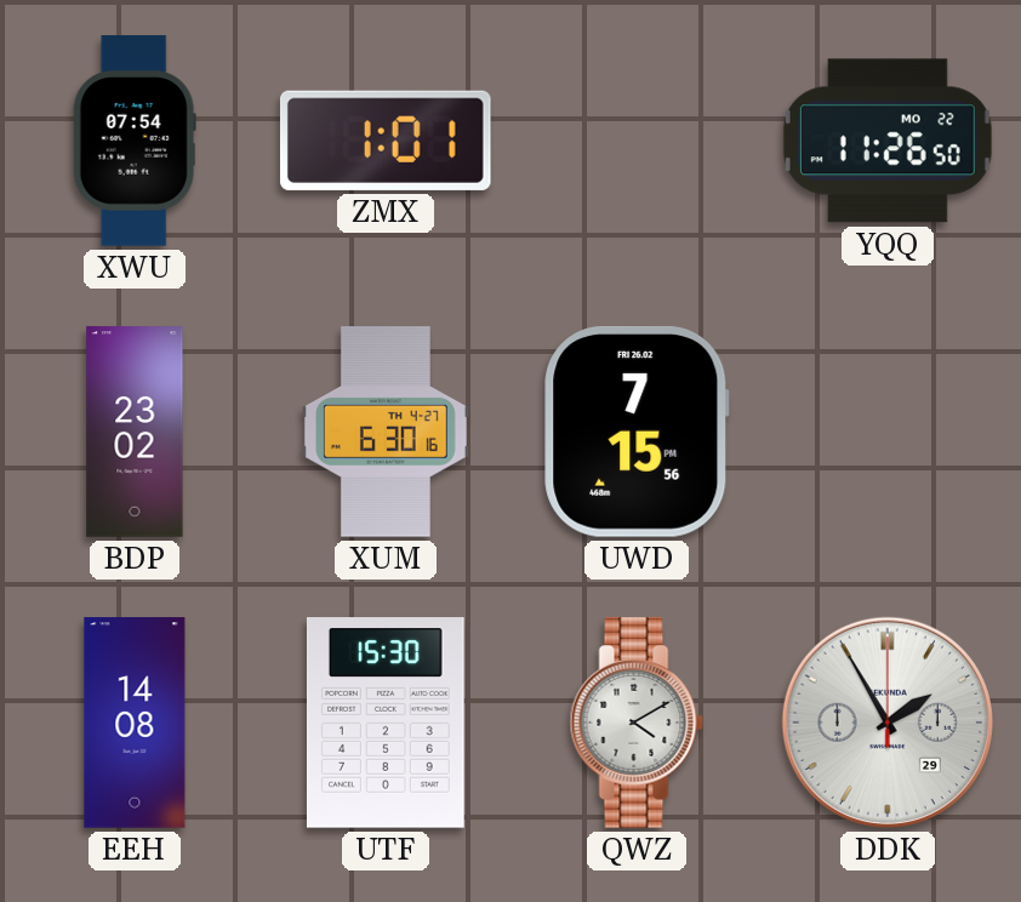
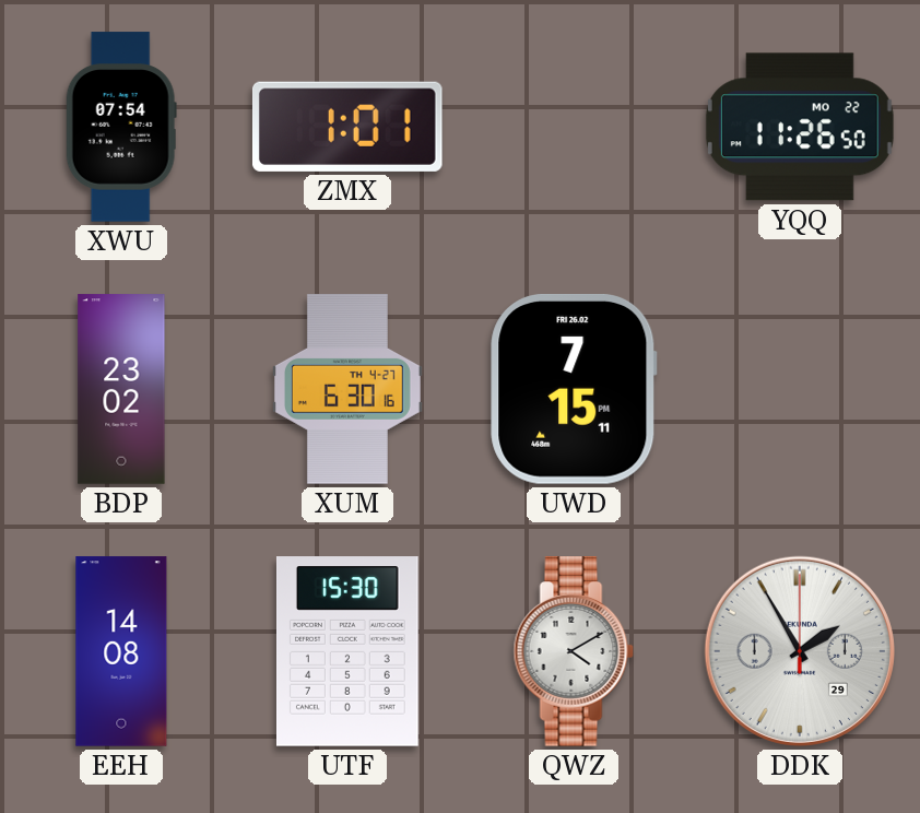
UWD: 7:15:56 PM -> 7:15:11 PM
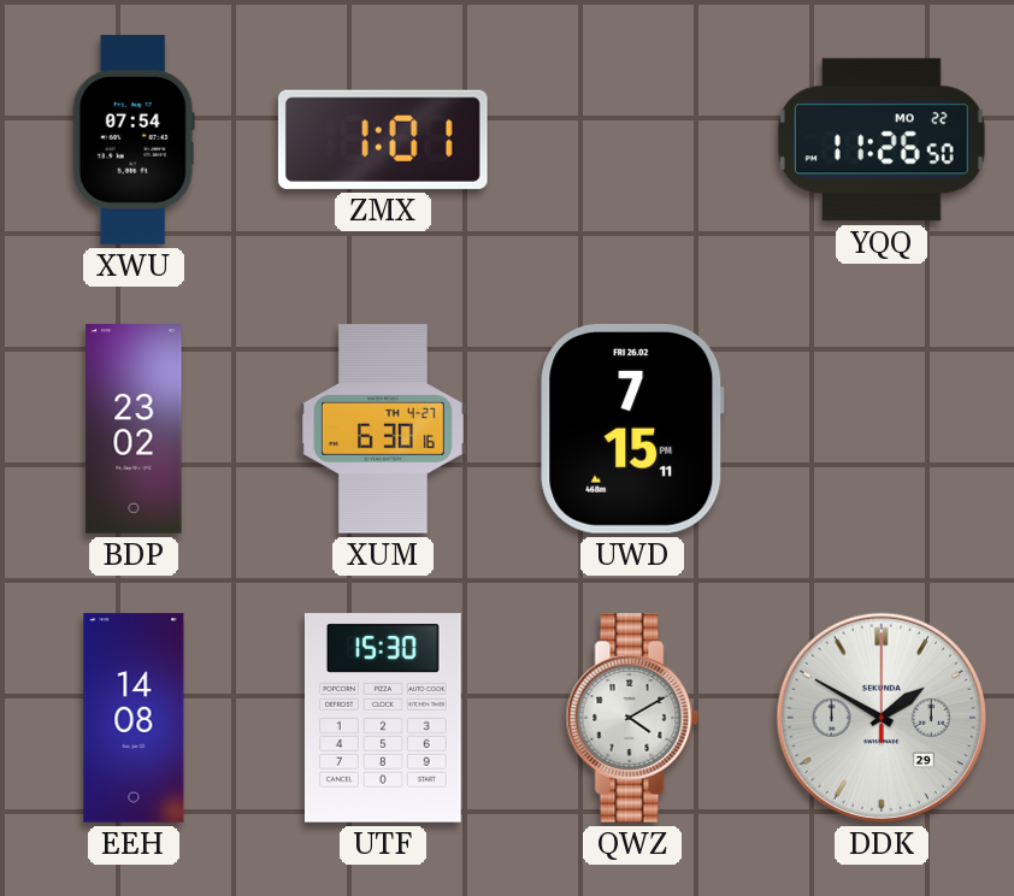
DDK: 1:55 -> 1:50
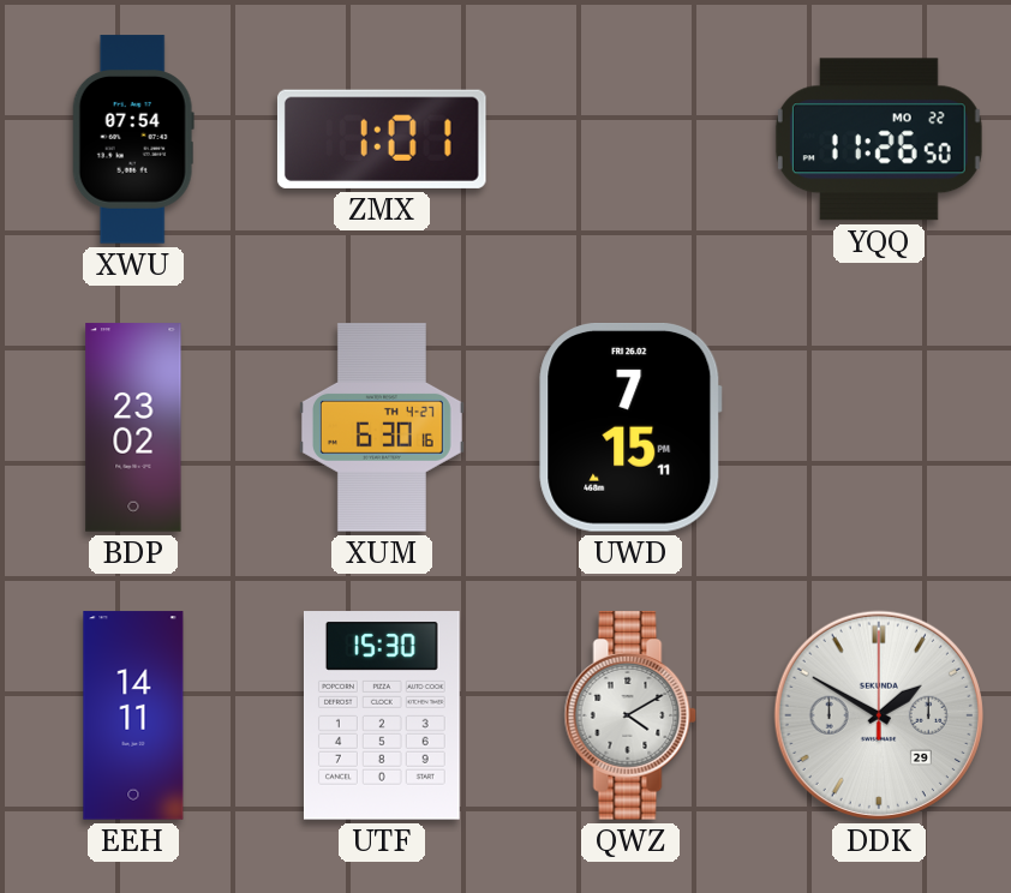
EEH: 14:08 -> 14:11
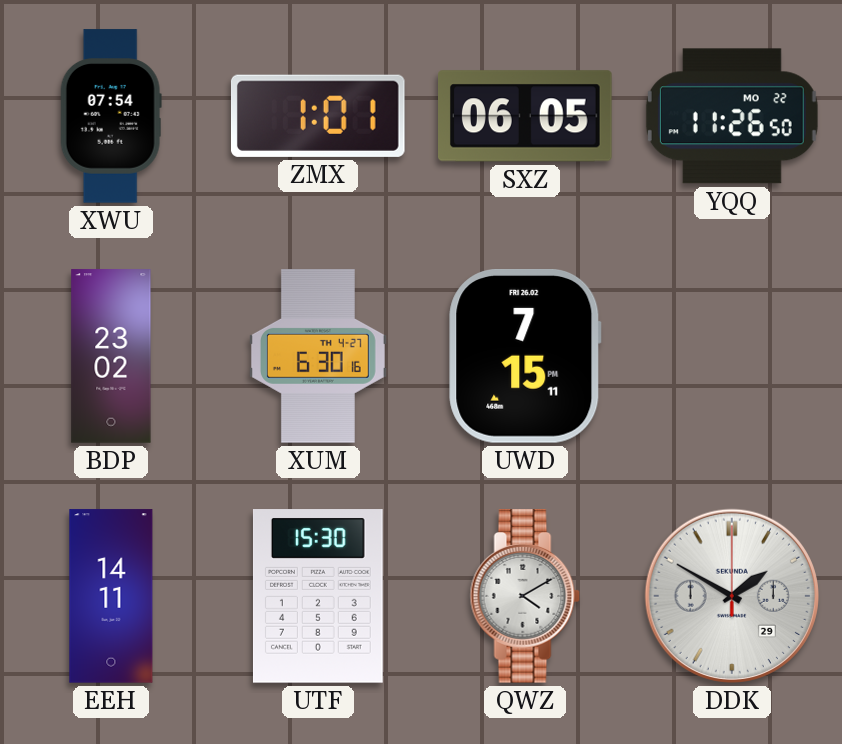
SXZ: none -> 06:05
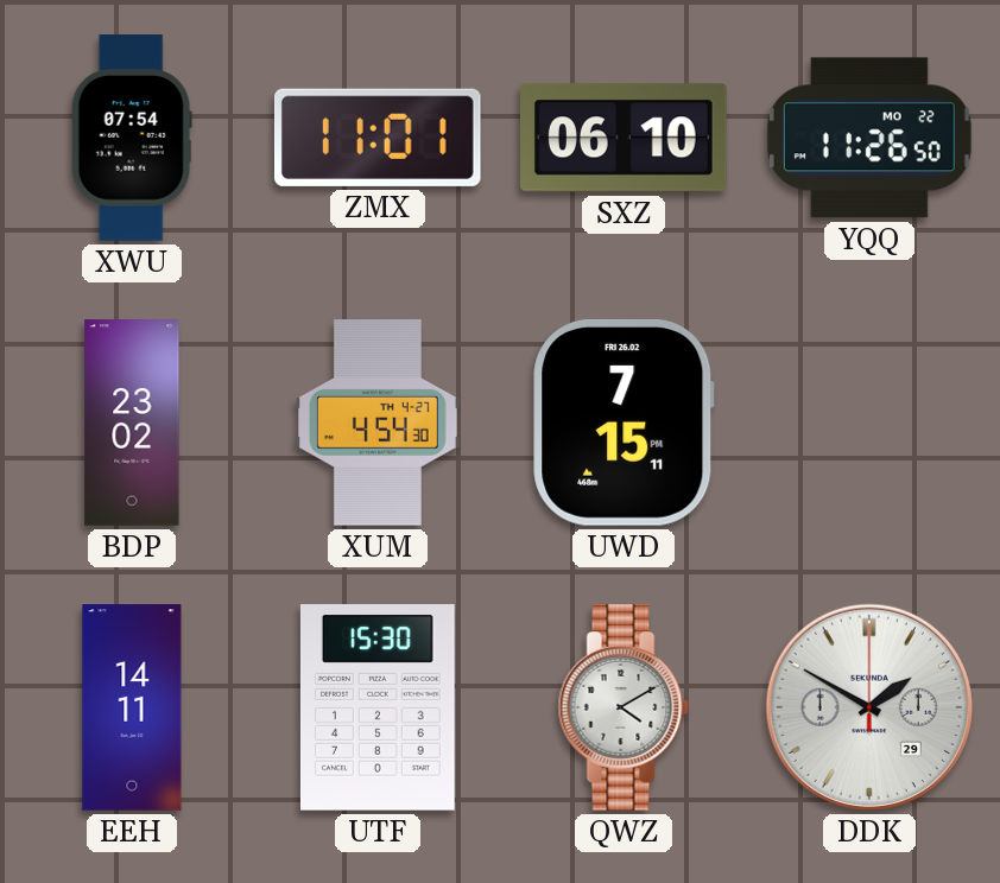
ZMX: 1:01 -> 11:01
SXZ: 06:05 -> 06:10
XUM: 6:30 -> 4:54
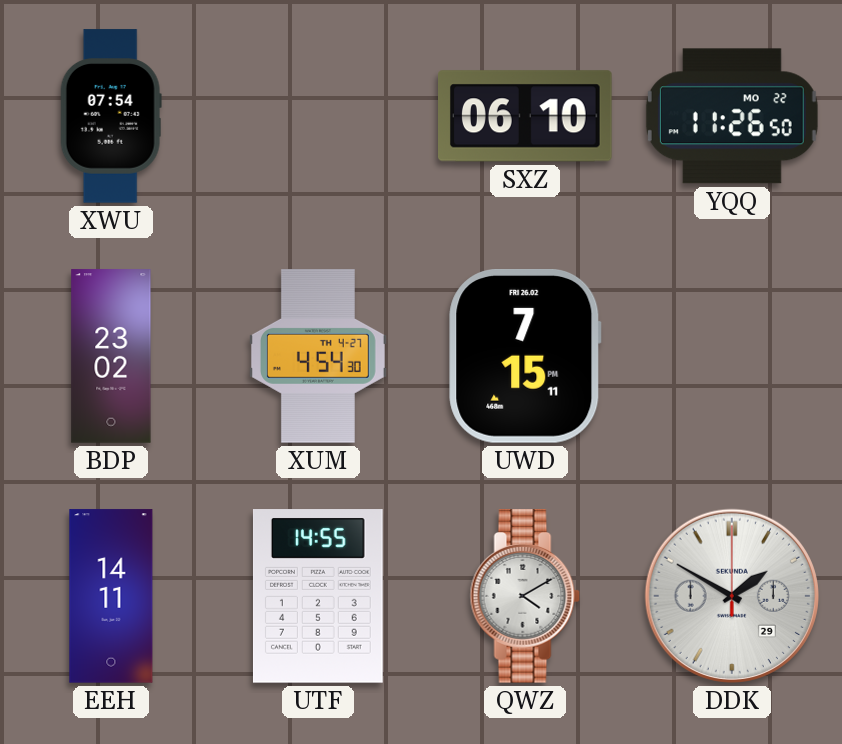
ZMX: 11:01 -> none
UTF: 15:30 -> 14:55
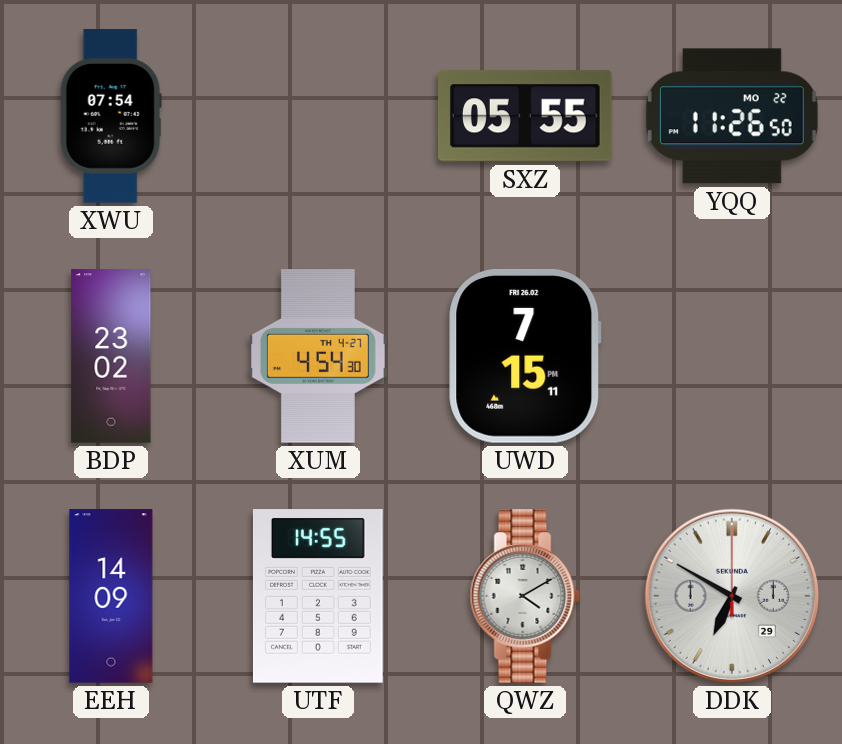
SXZ: 06:10 -> 05:55
EEH: 14:11 -> 14:09
DDK: 1:50 -> 6:50
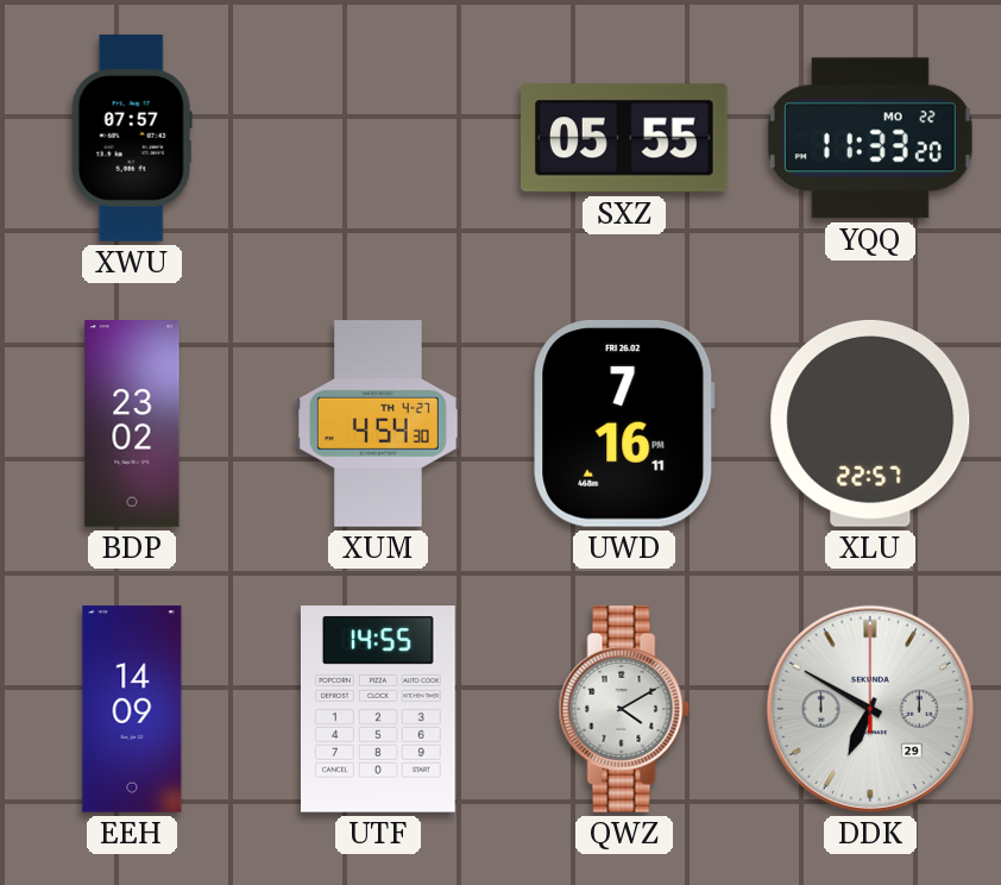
XWU: 07:54 -> 07:57
YQQ: 11:26 -> 11:33
UWD: 7:15 -> 7:16
XLU: none -> 22:57
